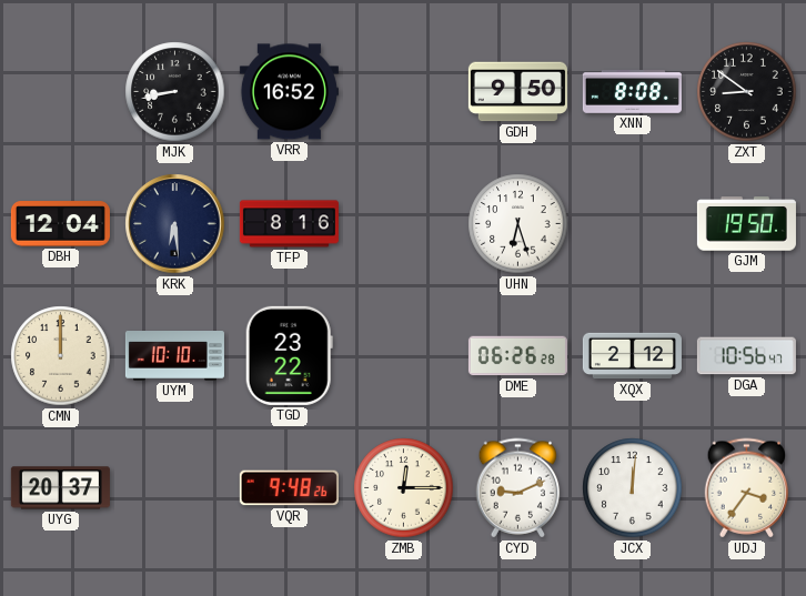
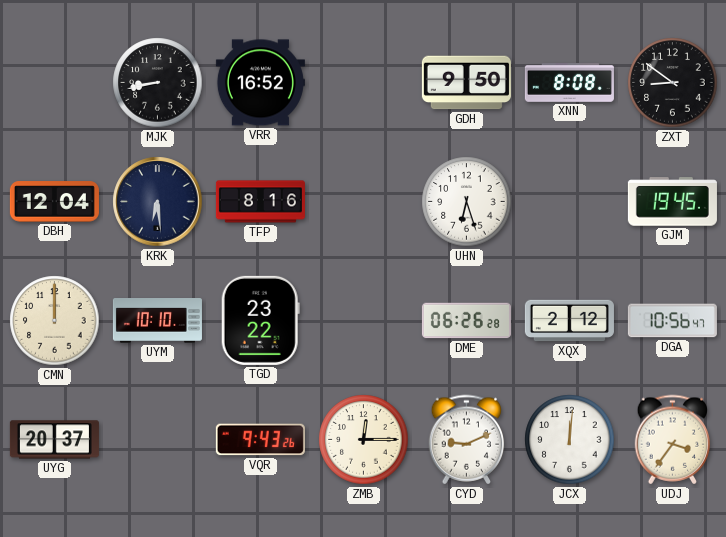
GJM: 19:50 -> 19:45
VQR: 9:48 -> 9:43
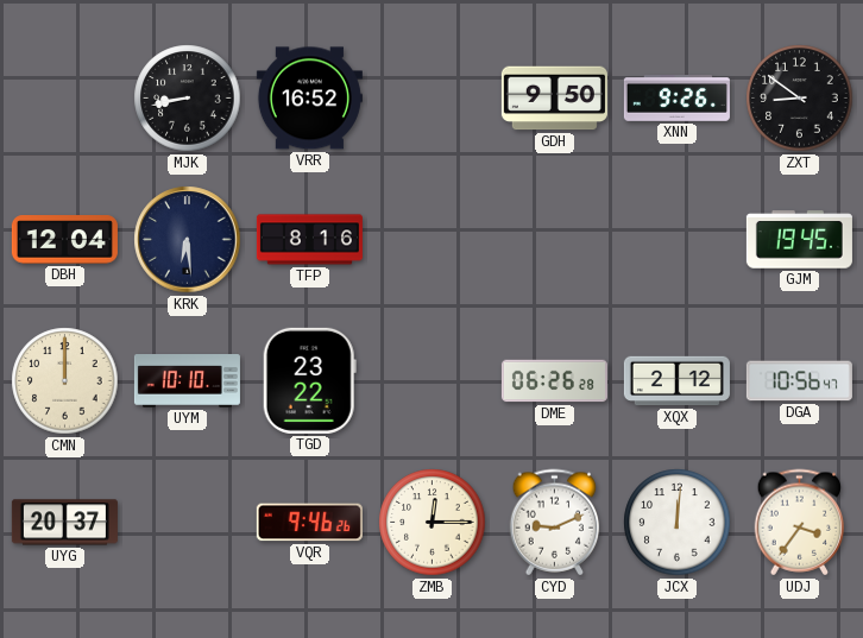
XNN: 8:08 -> 9:26
UHN: 6:27 -> none
VQR: 9:43 -> 9:46
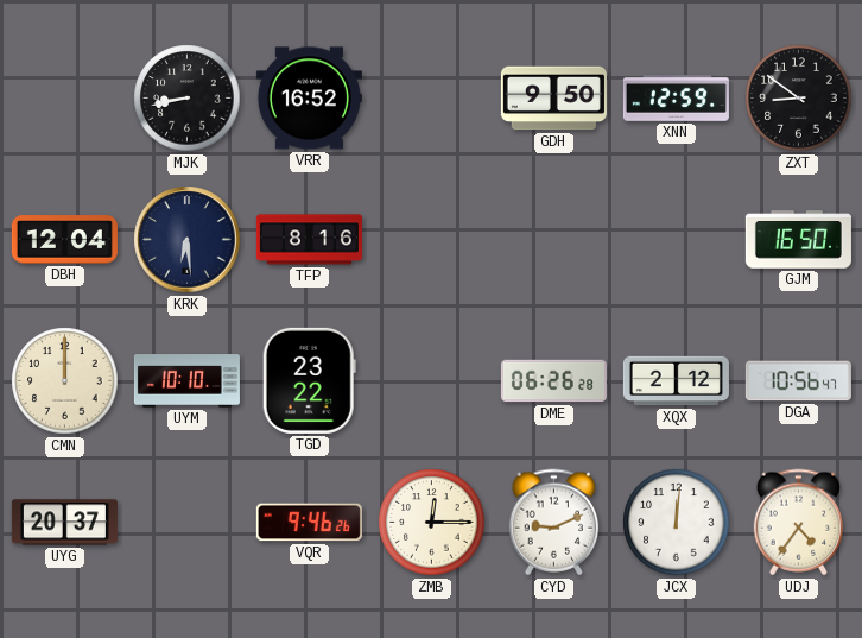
XNN: 9:26 -> 12:59
GJM: 19:45 -> 16:50
UDJ: 3:36 -> 4:36
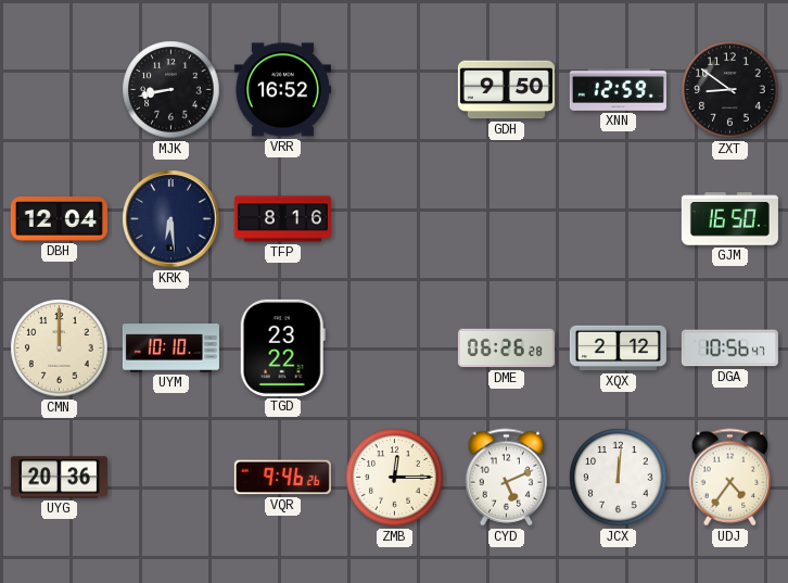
UYG: 20:37 -> 20:36
CYD: 9:11 -> 5:11
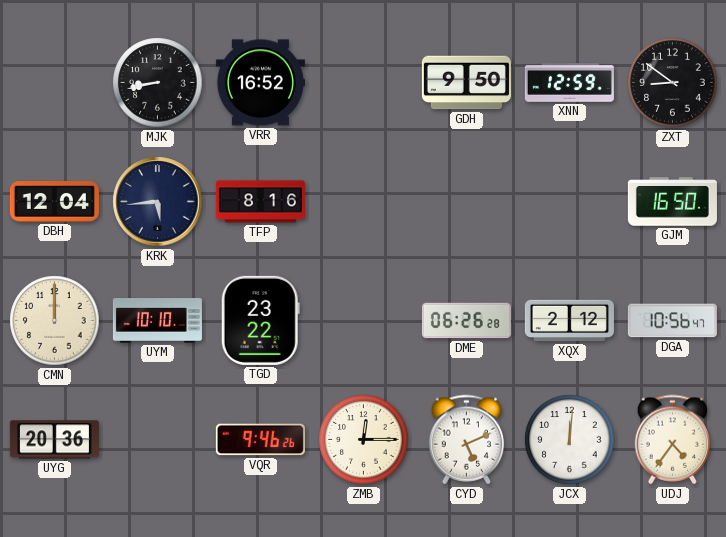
KRK: 6:29 -> 5:44
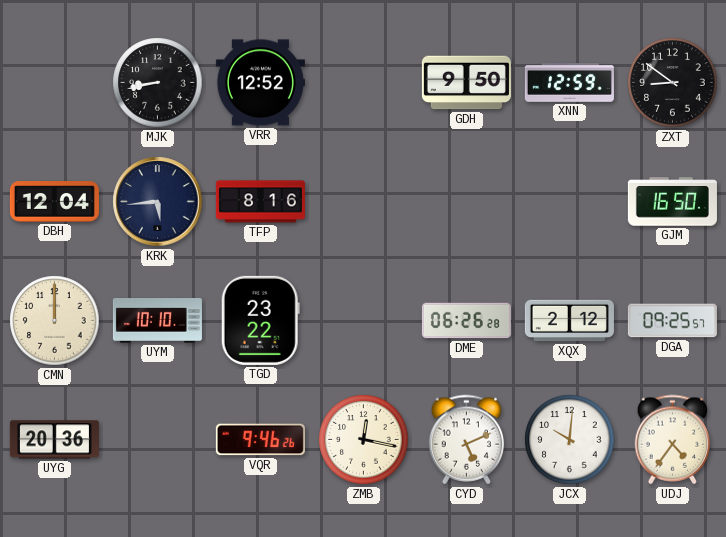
VRR: 16:52 -> 12:52
DGA: 10:56 -> 09:25
ZMB: 12:15 -> 12:17
JCX: 12:01 -> 10:01
